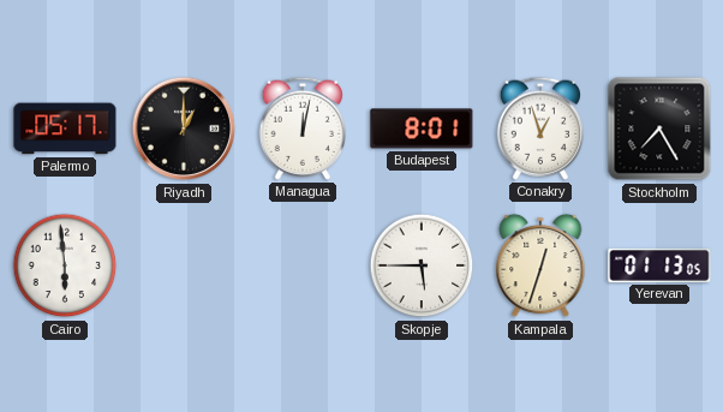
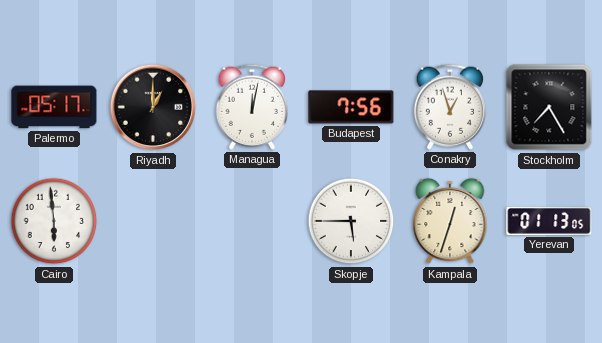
Budapest: 8:01 -> 7:56
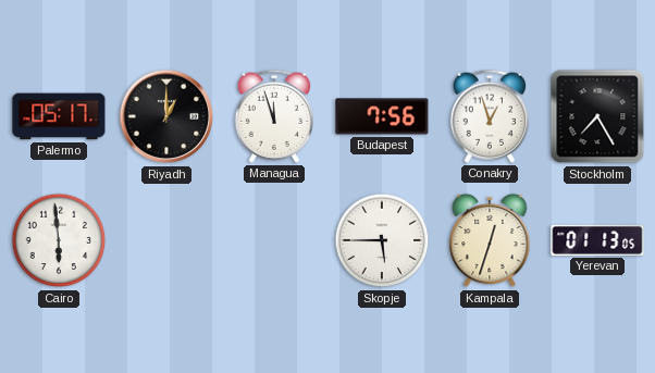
Managua: 12:02 -> 11:57
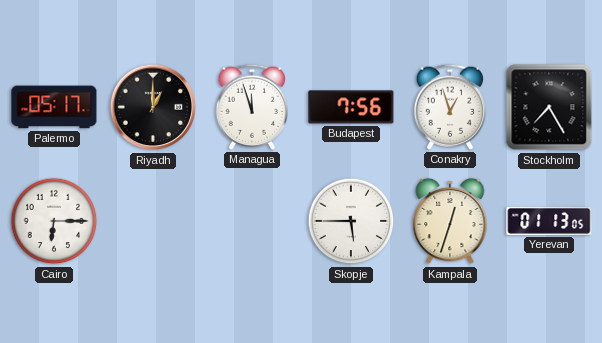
Cairo: 5:59 -> 6:15
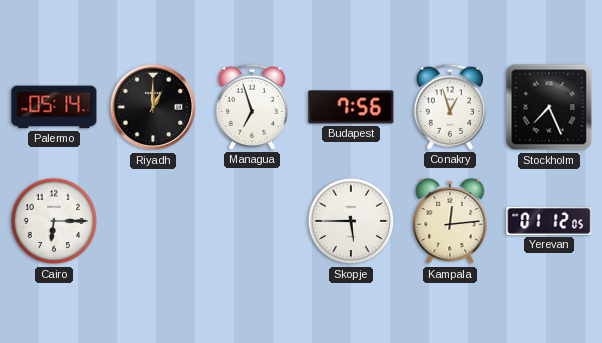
Palermo: 05:17 -> 05:14
Managua: 11:57 -> 6:57
Stockholm: 7:25 -> 7:26
Kampala: 12:33 -> 12:14
Yerevan: 01:13 -> 01:12
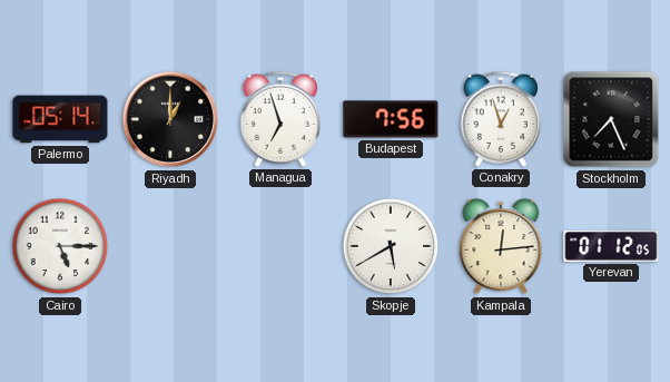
Cairo: 6:15 -> 5:15
Skopje: 5:45 -> 5:40
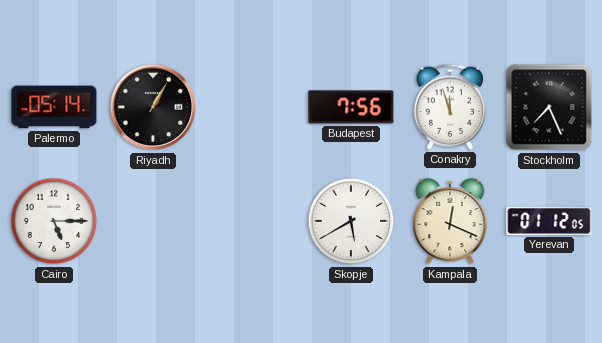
Riyadh: 1:00 -> 1:05
Managua: 6:57 -> none
Conakry: 12:57 -> 11:57
Kampala: 12:14 -> 12:19
